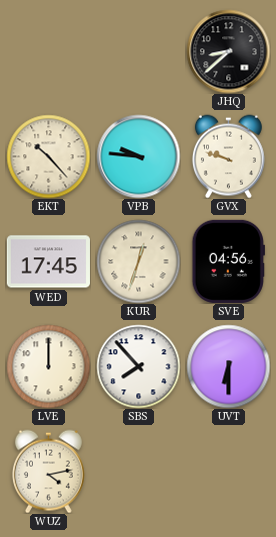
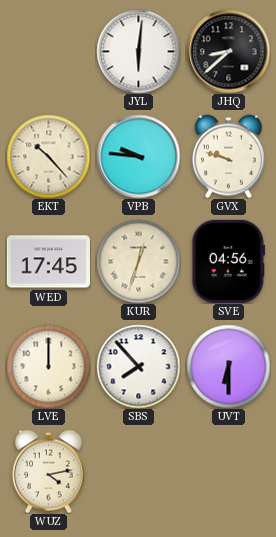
JYL: none -> 6:01
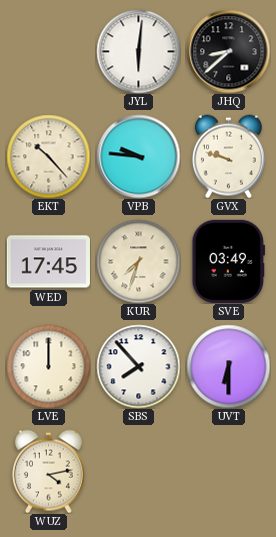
KUR: 12:33 -> 7:33
SVE: 04:56 -> 03:49
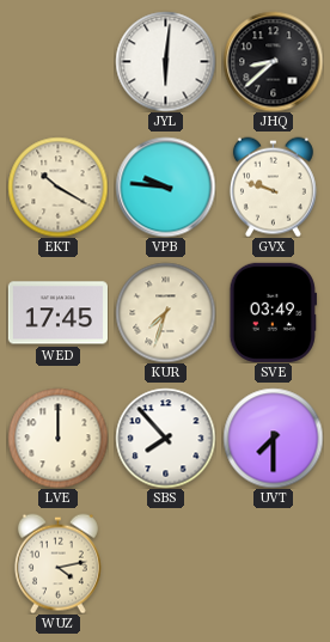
EKT: 10:23 -> 10:20
UVT: 6:30 -> 7:30
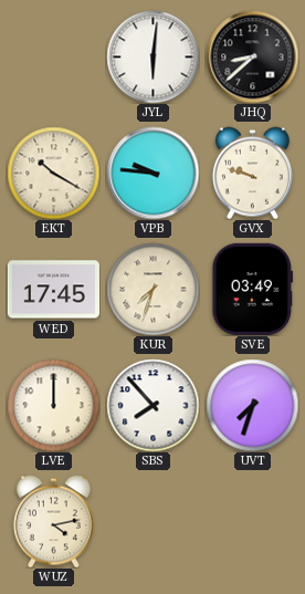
UVT: 7:30 -> 7:33
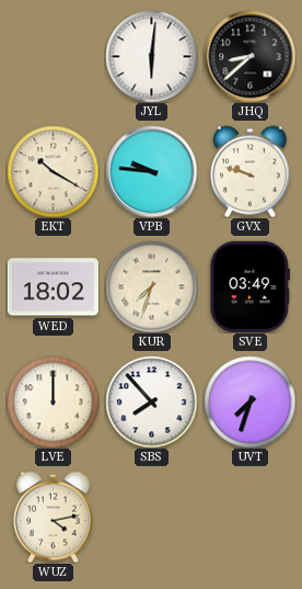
WED: 17:45 -> 18:02
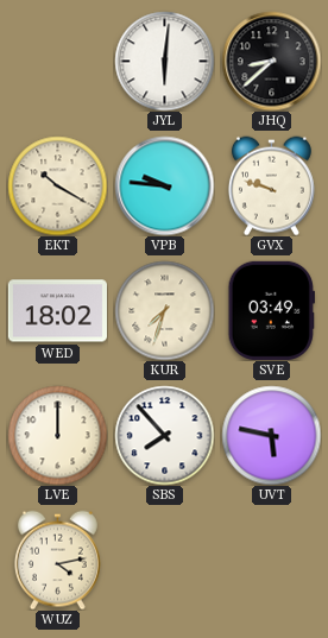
UVT: 7:33 -> 5:47
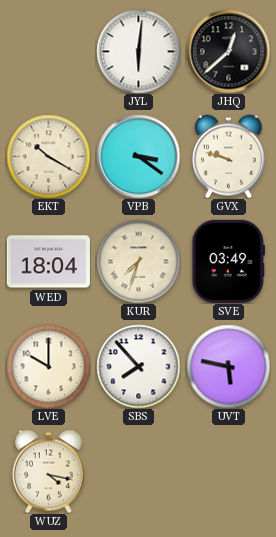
JHQ: 8:38 -> 12:38
VPB: 9:46 -> 3:21
WED: 18:02 -> 18:04
LVE: 12:00 -> 10:00
WUZ: 4:13 -> 4:17
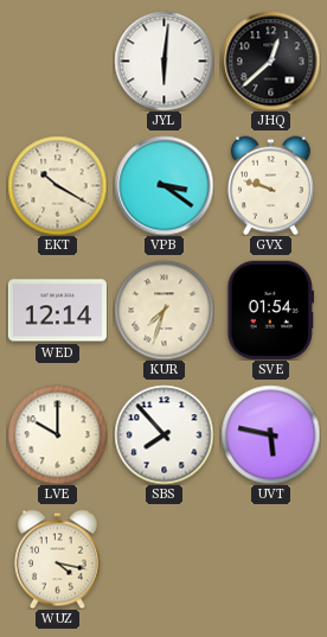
WED: 18:04 -> 12:14
SVE: 03:49 -> 01:54
